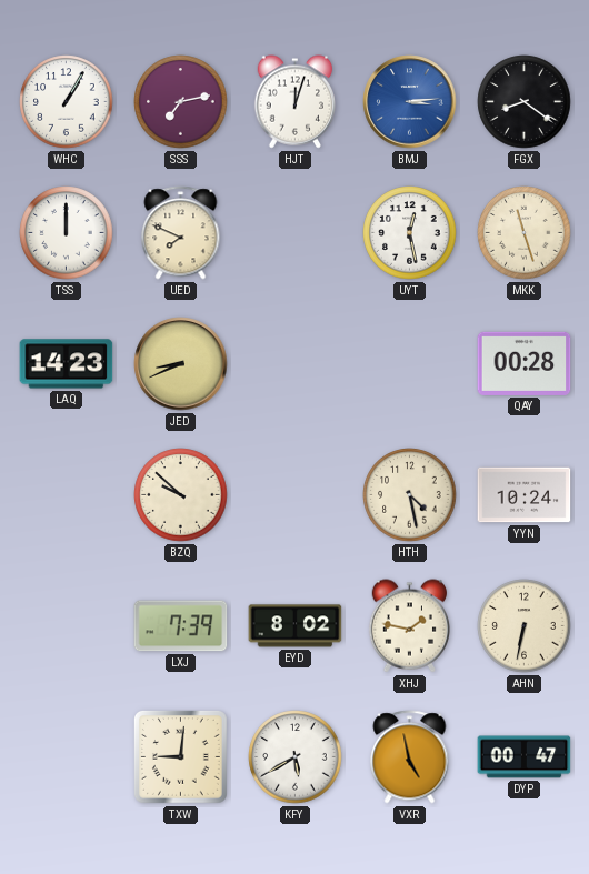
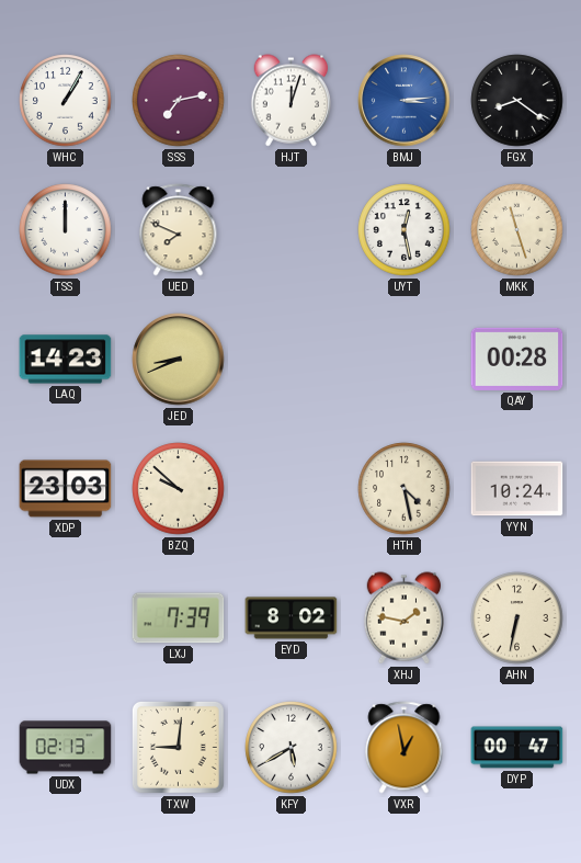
XDP: none -> 23:03
UDX: none -> 02:13
VXR: 4:58 -> 12:58
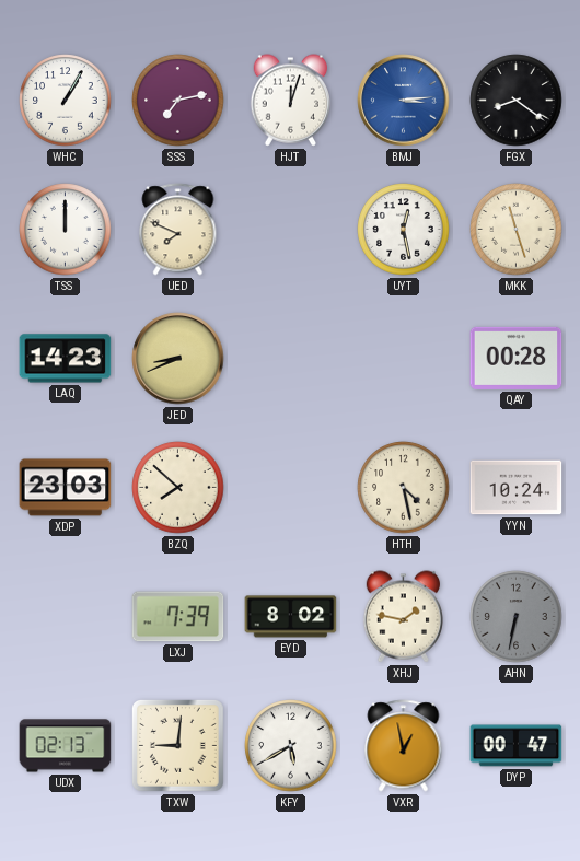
BZQ: 9:52 -> 7:52
AHN dial: cream -> grey
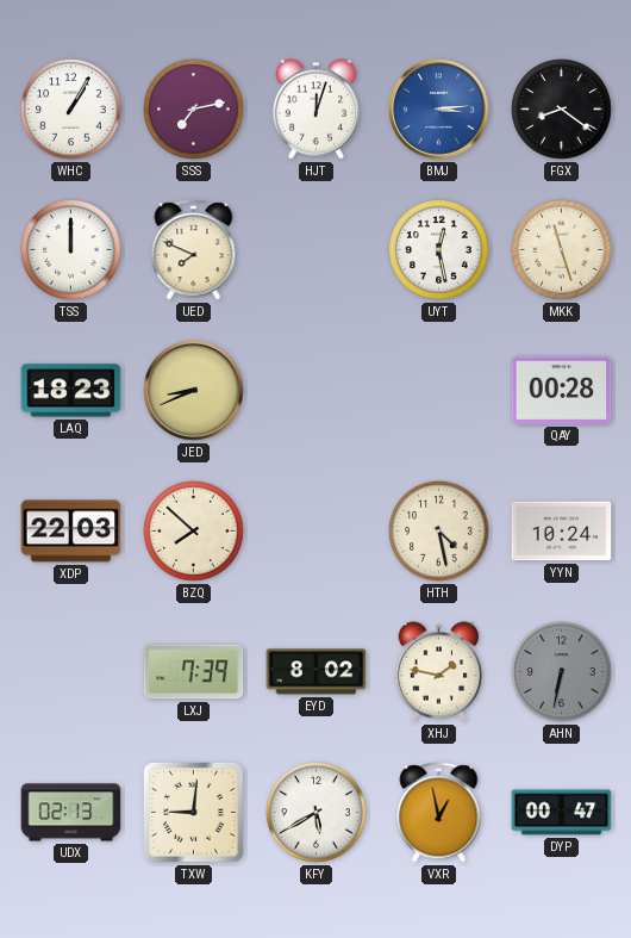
LAQ: 14:23 -> 18:23
XDP: 23:03 -> 22:03
